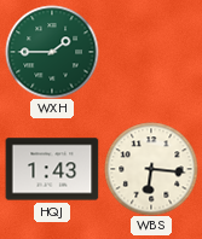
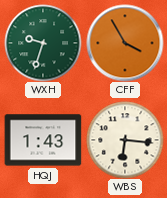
WXH: 1:45 -> 9:33
CFF: none -> 3:55
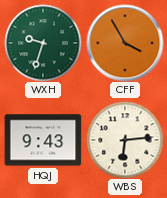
HQJ: 1:43 -> 9:43
WBS: 6:16 -> 6:14
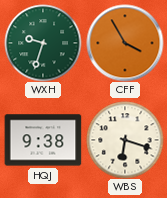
HQJ: 9:43 -> 9:38
WBS: 6:14 -> 6:18
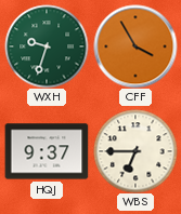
HQJ: 9:38 -> 9:37
WBS: 6:18 -> 6:45
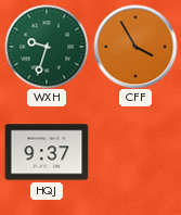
WBS: 6:45 -> none
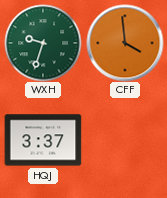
CFF: 3:55 -> 3:59
HQJ: 9:37 -> 3:37
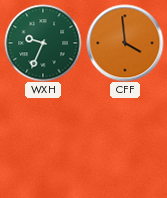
WXH: 9:33 -> 9:34
HQJ: 3:37 -> none
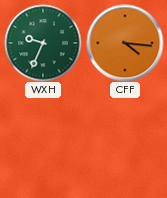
CFF: 3:59 -> 4:16
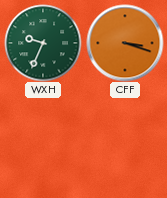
CFF: 4:16 -> 3:18
